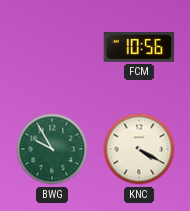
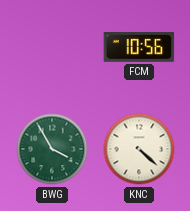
BWG: 9:55 -> 3:55
KNC: 4:20 -> 4:22
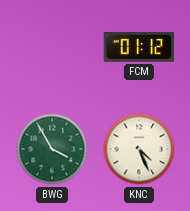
FCM: 10:56 -> 01:12
KNC: 4:22 -> 4:26
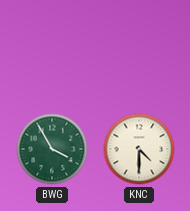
FCM: 01:12 -> none
KNC: 4:26 -> 4:30
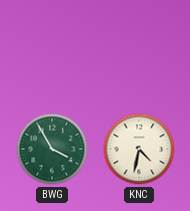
KNC: 4:30 -> 4:32
